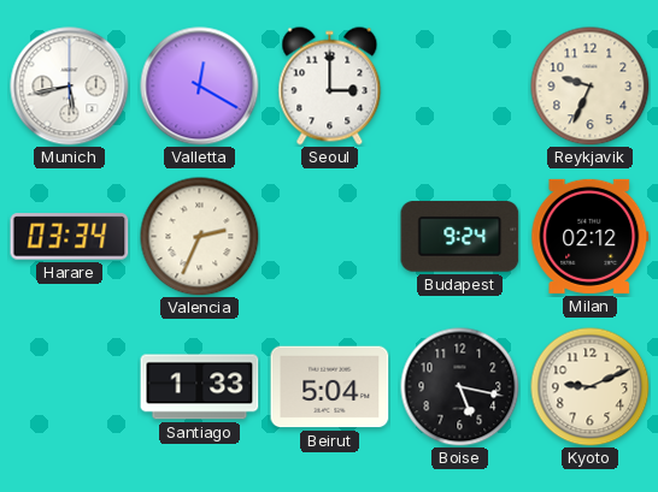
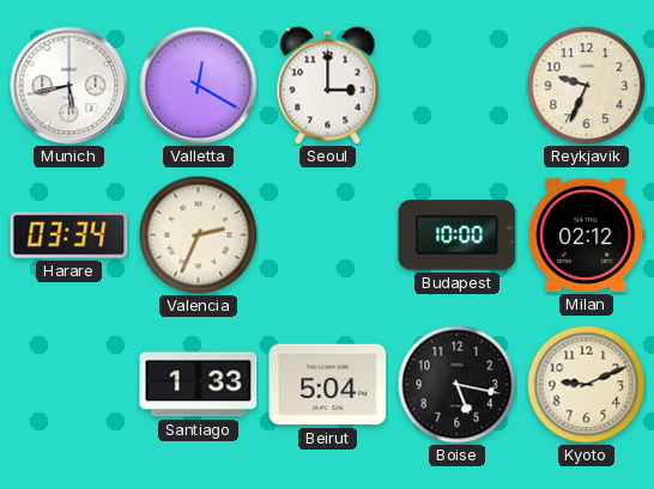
Budapest: 9:24 -> 10:00
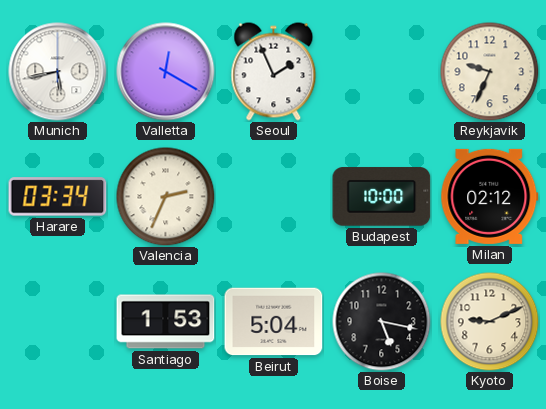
Seoul: 3:00 -> 1:56
Santiago: 1:33 -> 1:53
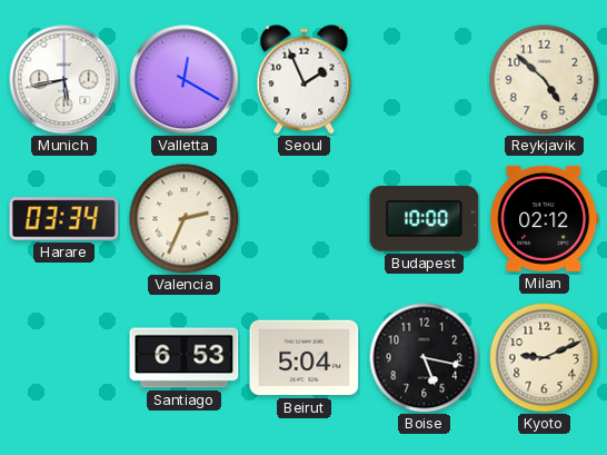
Reykjavik: 9:34 -> 4:52
Santiago: 1:53 -> 6:53
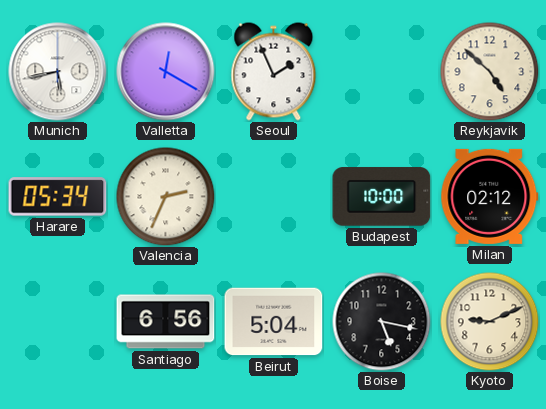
Harare: 03:34 -> 05:34
Santiago: 6:53 -> 6:56
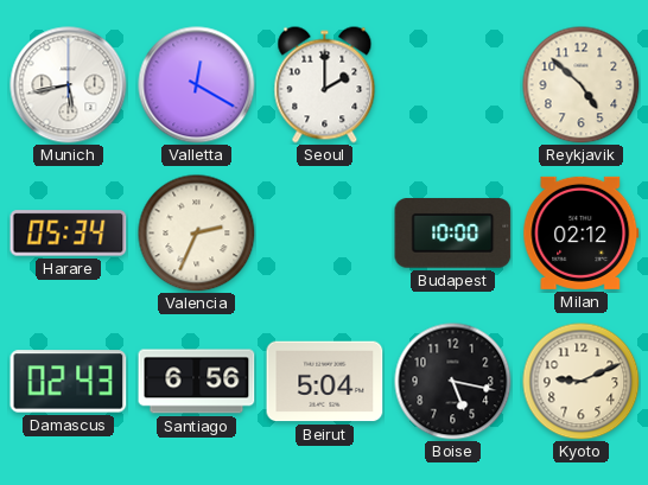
Seoul: 1:56 -> 2:00
Damascus: none -> 02:43
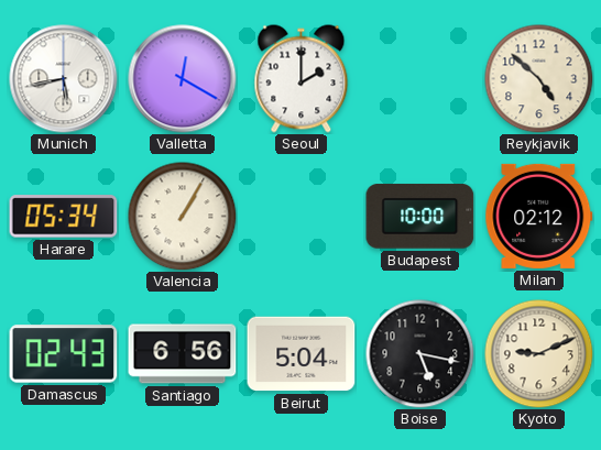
Valencia: 2:34 -> 1:05
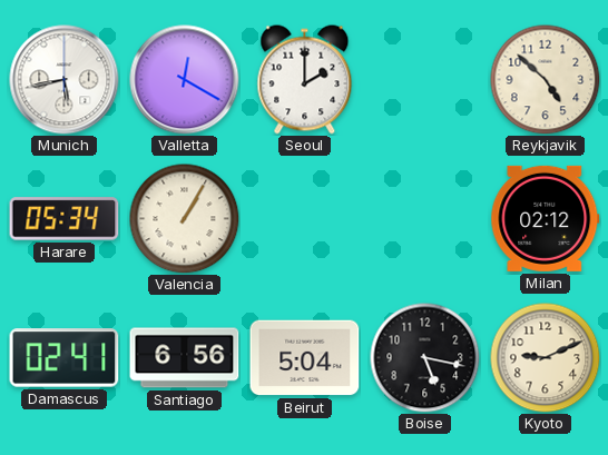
Budapest: 10:00 -> none
Damascus: 02:43 -> 02:41
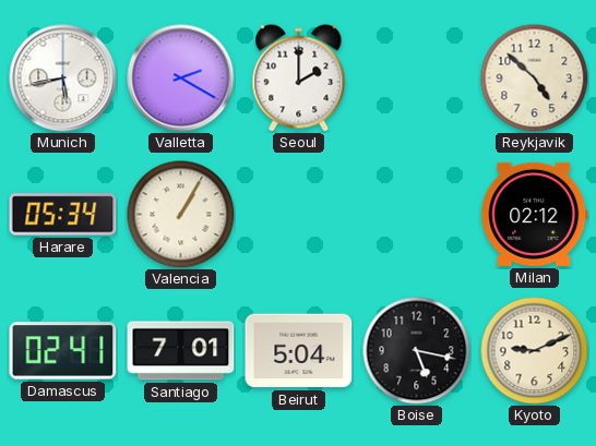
Valletta: 12:20 -> 2:20
Santiago: 6:56 -> 7:01
